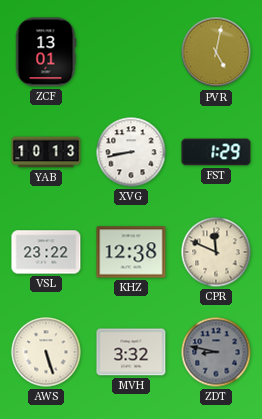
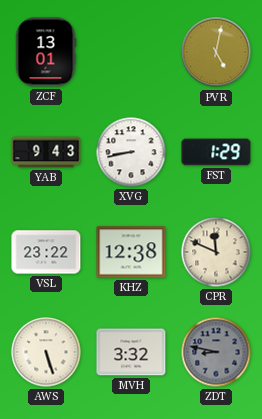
YAB: 10:13 -> 9:43
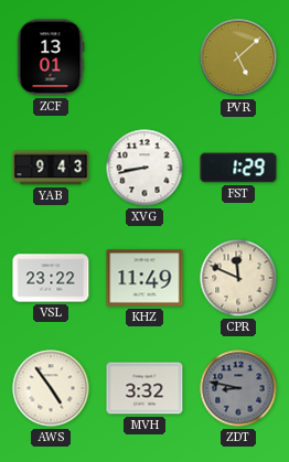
PVR: 5:02 -> 5:08
KHZ: 12:38 -> 11:49
AWS: 5:27 -> 4:54
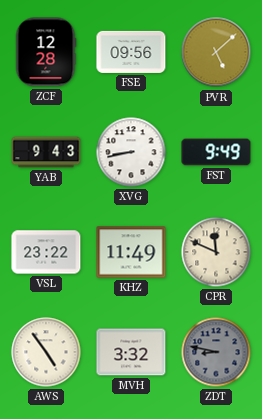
ZCF: 13:01 -> 12:28
FSE: none -> 09:56
FST: 1:29 -> 9:49
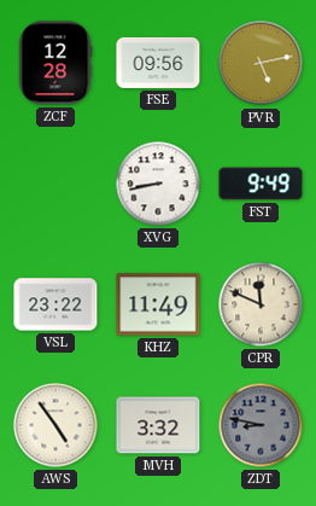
PVR: 5:08 -> 5:13
YAB: 9:43 -> none
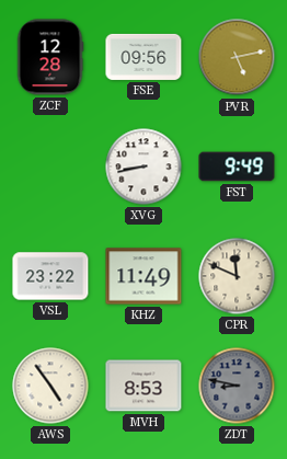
MVH: 3:32 -> 8:53
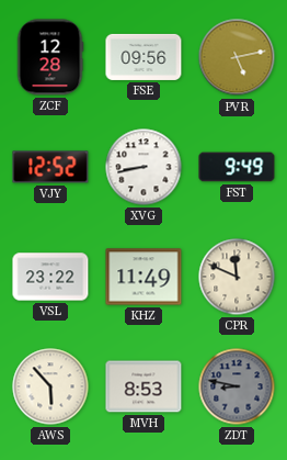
VJY: none -> 12:52
AWS: 4:54 -> 5:53
